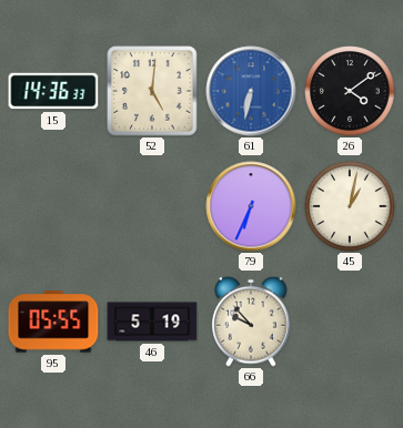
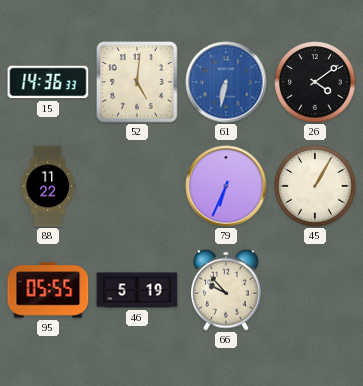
88: none -> 11:22
45: 1:02 -> 1:05
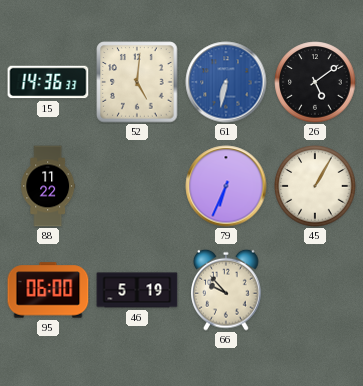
26: 4:09 -> 5:09
95: 05:55 -> 06:00
